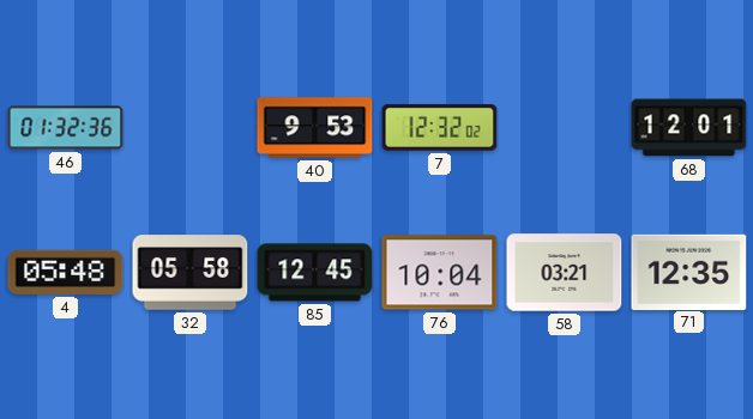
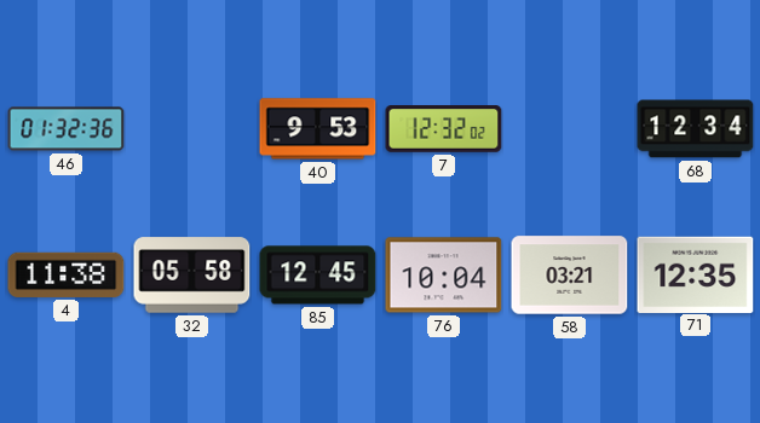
68: 12:01 -> 12:34
4: 05:48 -> 11:38
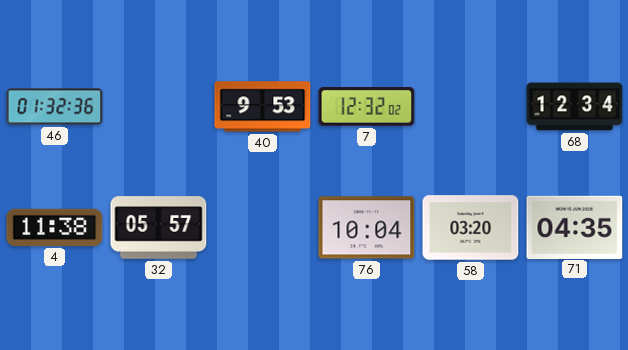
32: 05:58 -> 05:57
85: 12:45 -> none
58: 03:21 -> 03:20
71: 12:35 -> 04:35
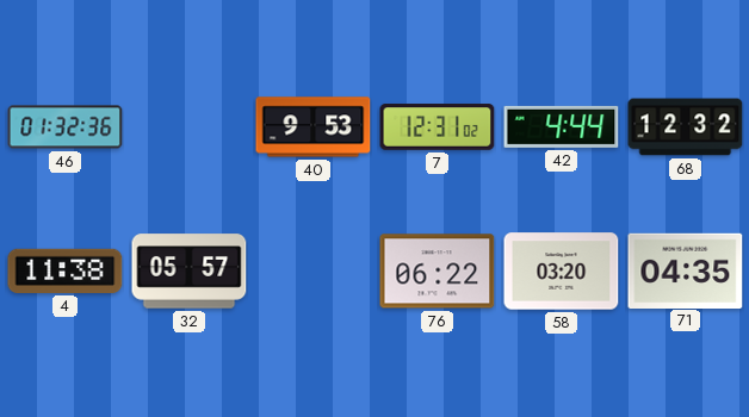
7: 12:32 -> 12:31
42: none -> 4:44
68: 12:34 -> 12:32
76: 10:04 -> 06:22
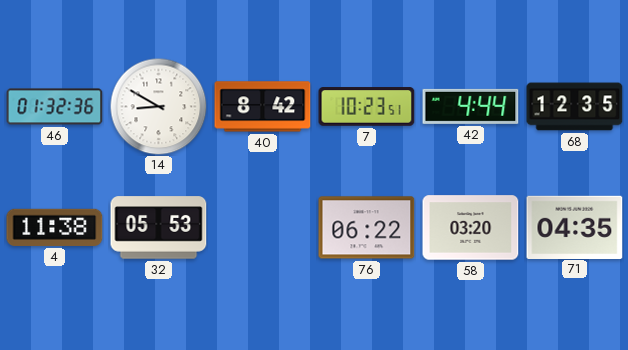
14: none -> 8:50
40: 9:53 -> 8:42
7: 12:31 -> 10:23
68: 12:32 -> 12:35
32: 05:57 -> 05:53
